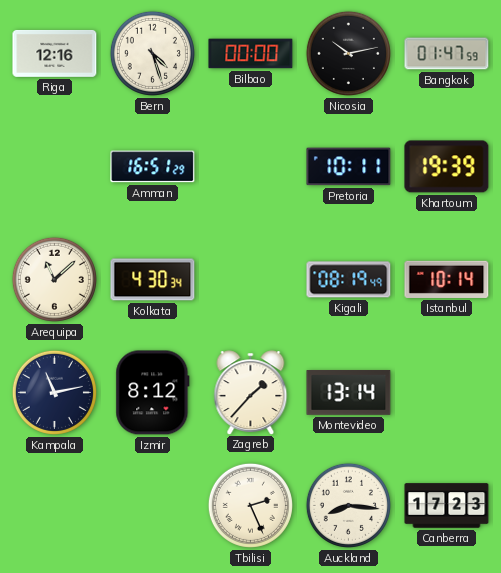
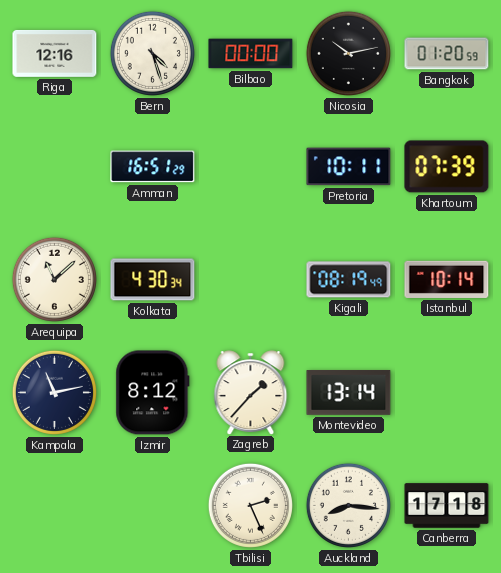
Bangkok: 01:47 -> 01:20
Khartoum: 19:39 -> 07:39
Canberra: 17:23 -> 17:18
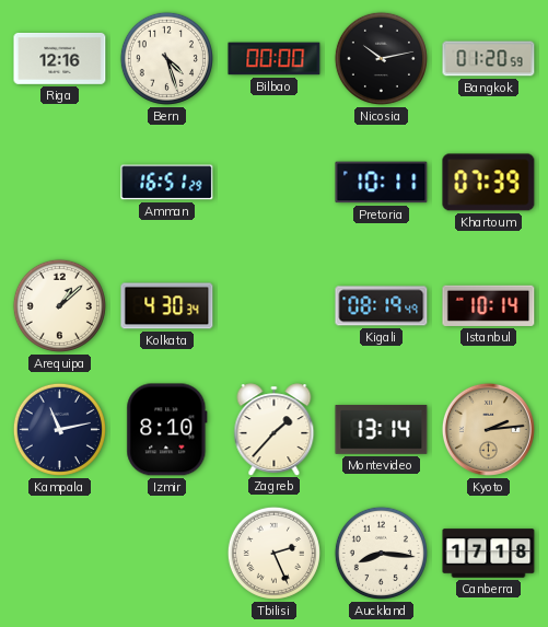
Arequipa: 11:08 -> 1:08
Izmir: 8:12 -> 8:10
Kyoto: none -> 2:14
